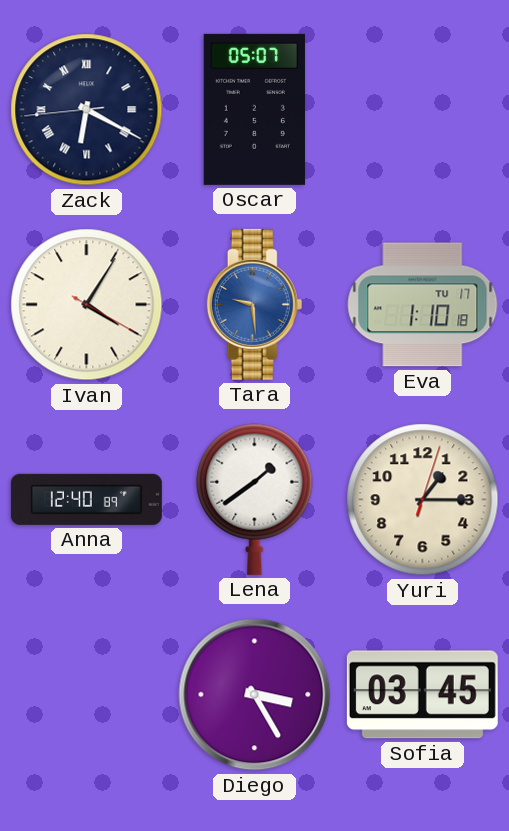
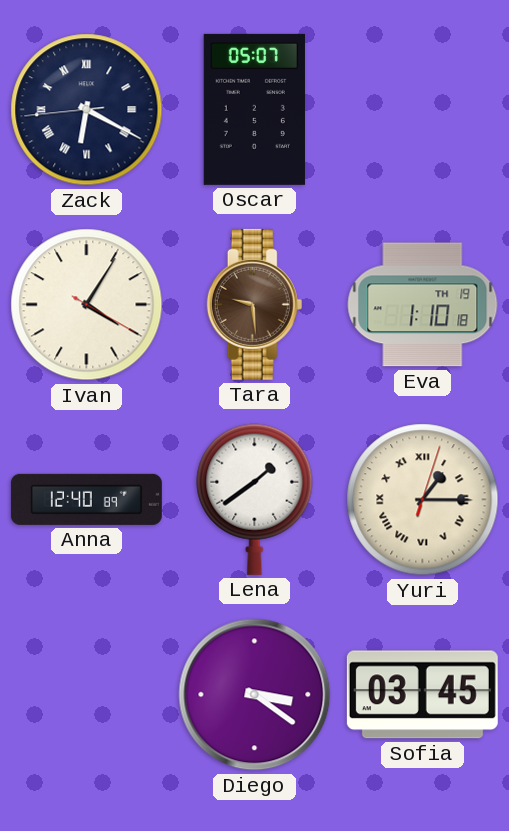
Tara dial: blue -> brown
Eva date: TU 17 -> TH 19
Yuri numerals: Arabic -> Roman
Diego: 3:25 -> 3:21
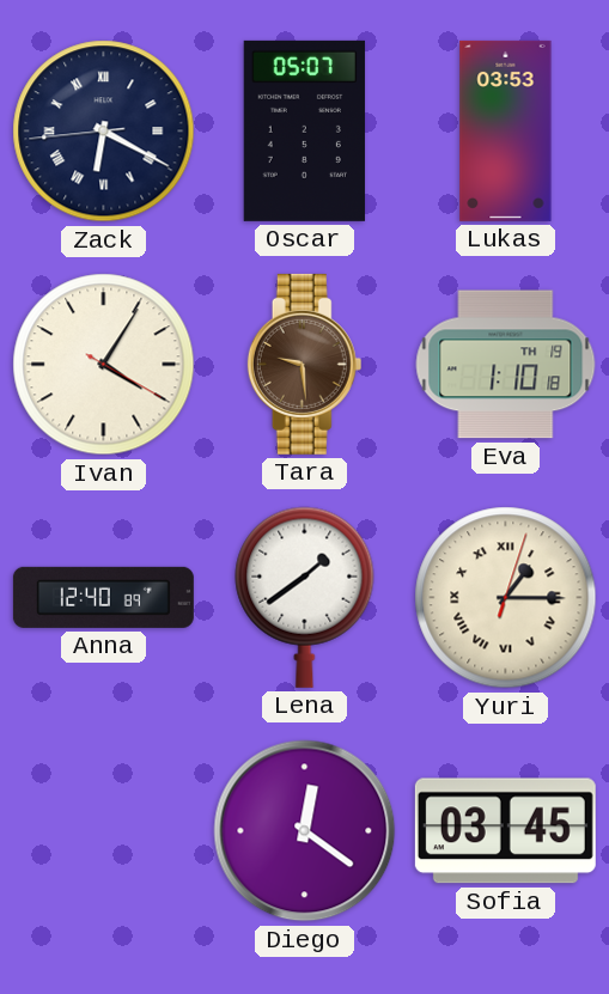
Lukas: none -> 03:53
Diego: 3:21 -> 12:21
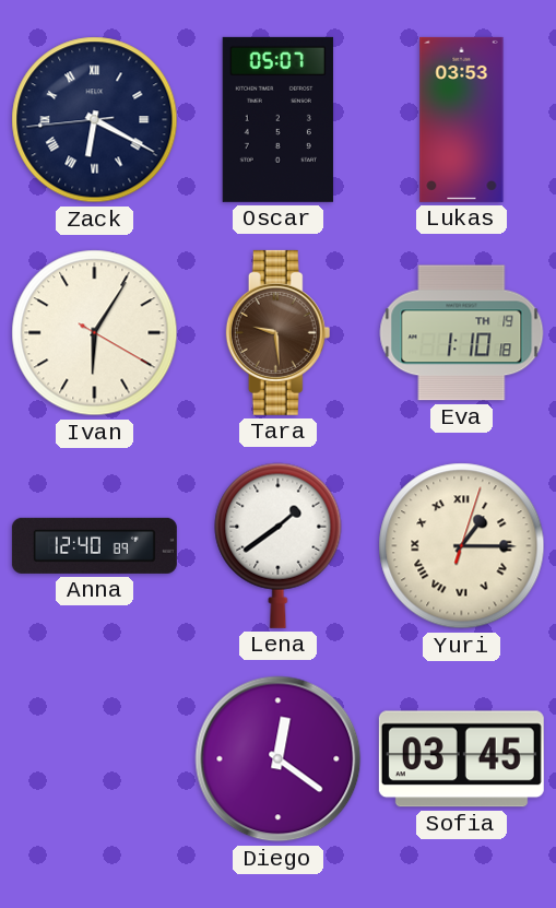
Ivan: 4:05 -> 6:05
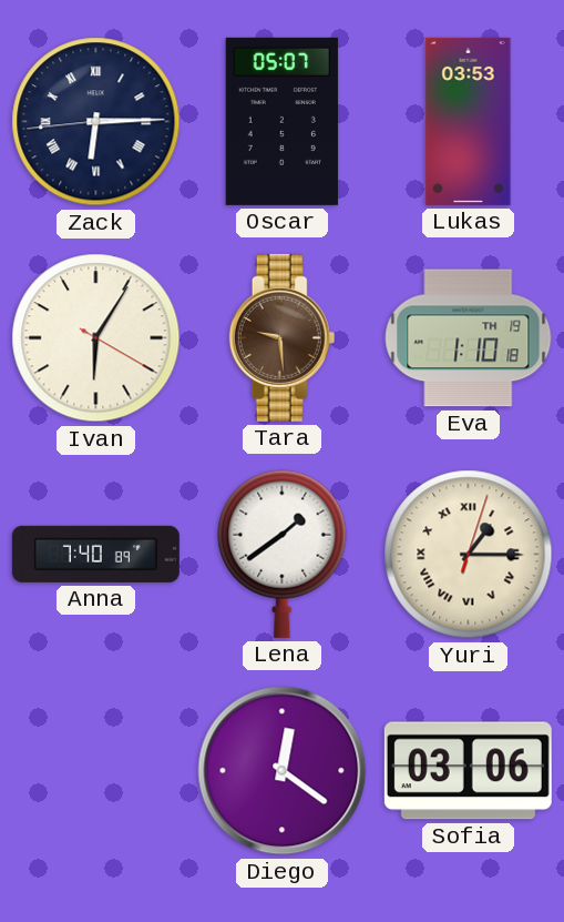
Zack: 6:19 -> 6:14
Anna: 12:40 -> 7:40
Sofia: 03:45 -> 03:06
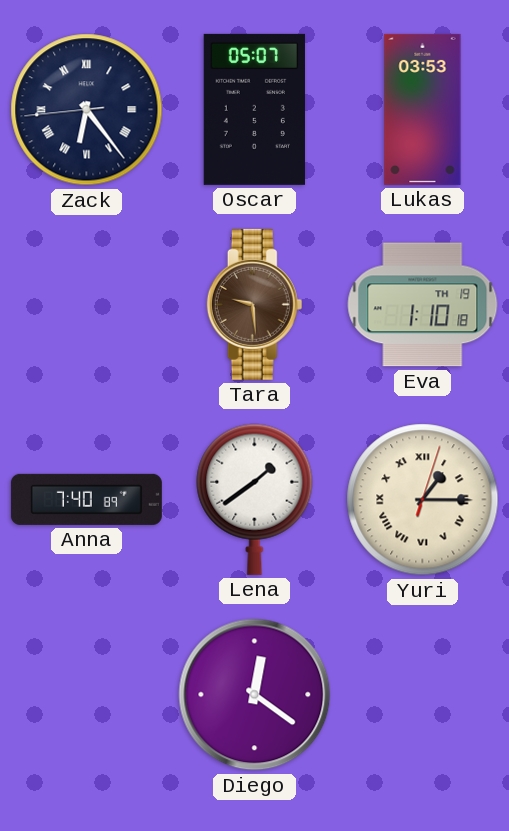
Zack: 6:14 -> 6:23
Ivan: 6:05 -> none
Sofia: 03:06 -> none
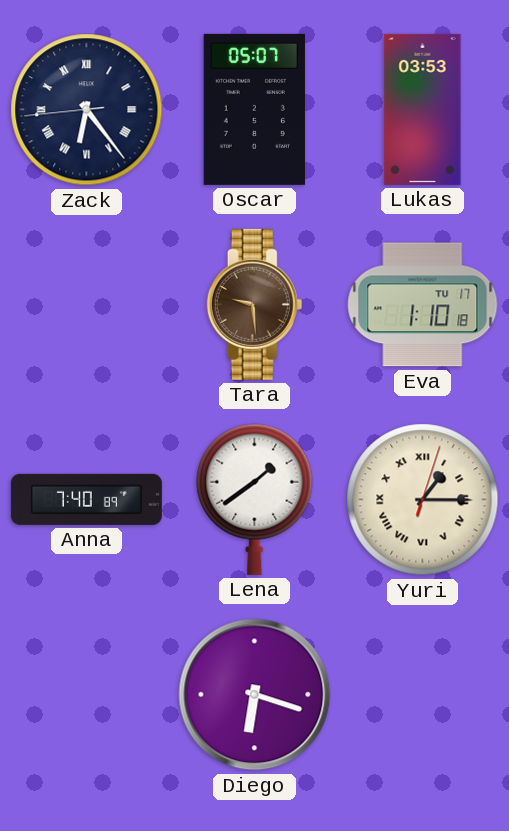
Eva date: TH 19 -> TU 17
Diego: 12:21 -> 6:18
